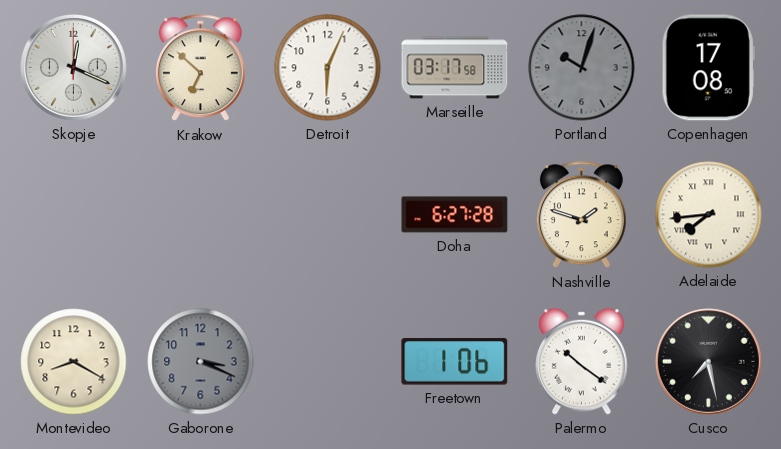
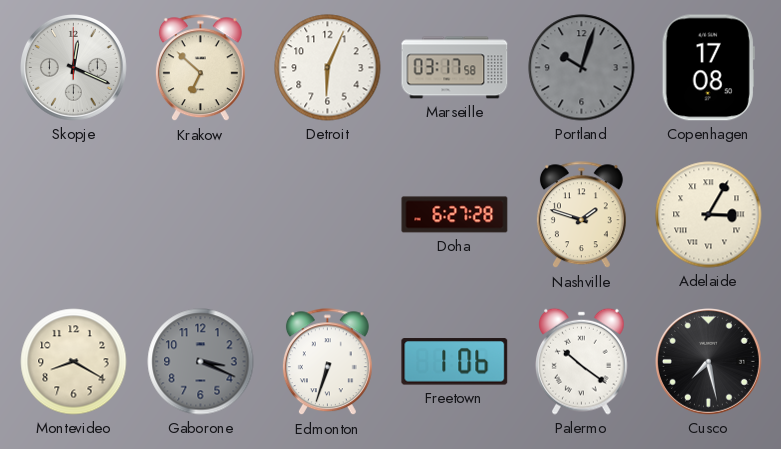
Adelaide: 7:44 -> 3:05
Edmonton: none -> 6:33
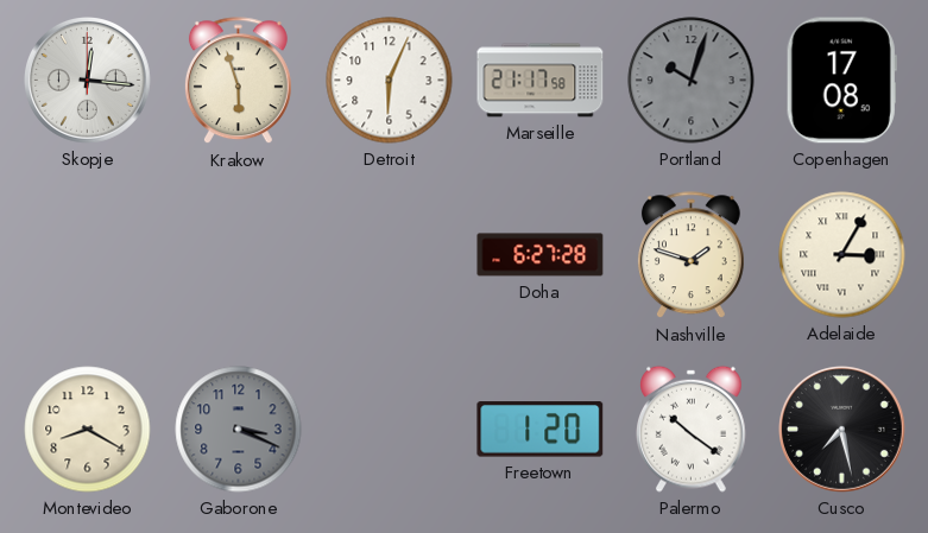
Skopje: 12:19 -> 12:16
Krakow: 6:52 -> 5:57
Marseille: 03:17 -> 21:17
Edmonton: 6:33 -> none
Freetown: 1:06 -> 1:20
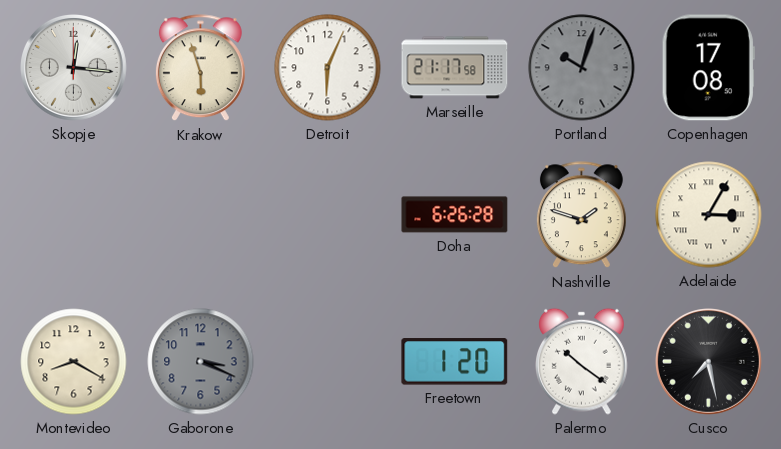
Doha: 6:27 -> 6:26
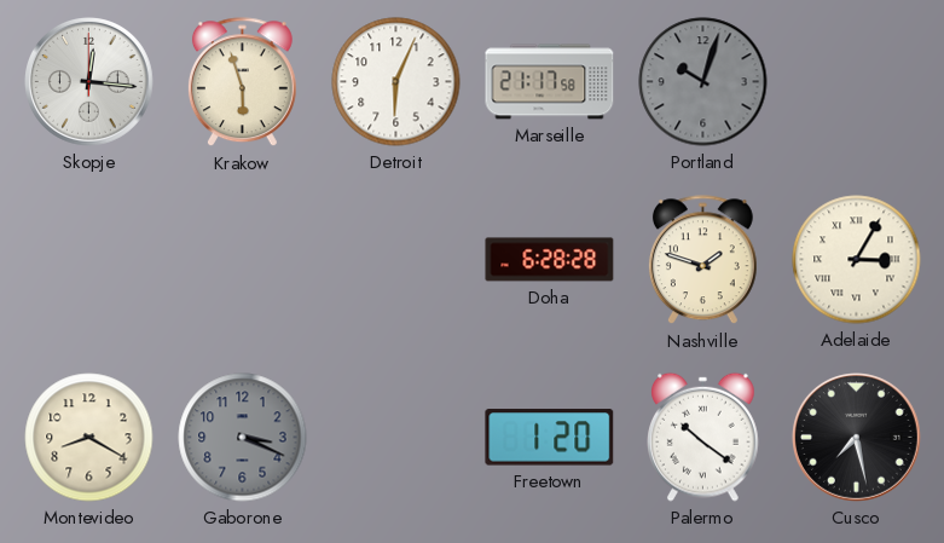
Copenhagen: 17:08 -> none
Doha: 6:26 -> 6:28
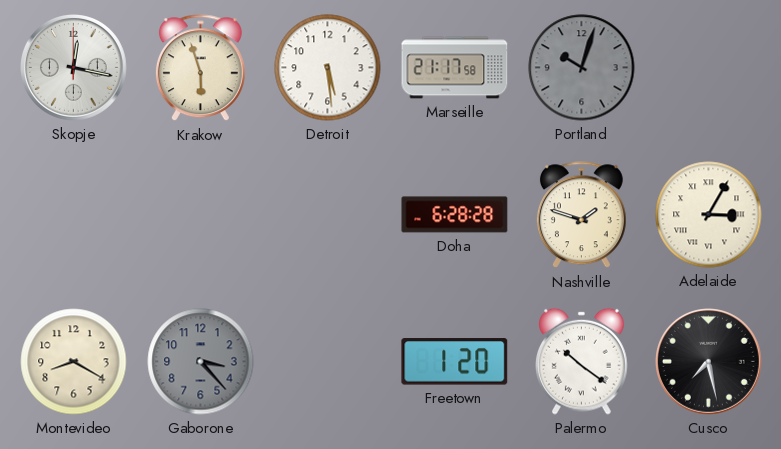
Skopje: 12:16 -> 12:17
Detroit: 6:04 -> 5:29
Gaborone: 3:19 -> 3:23
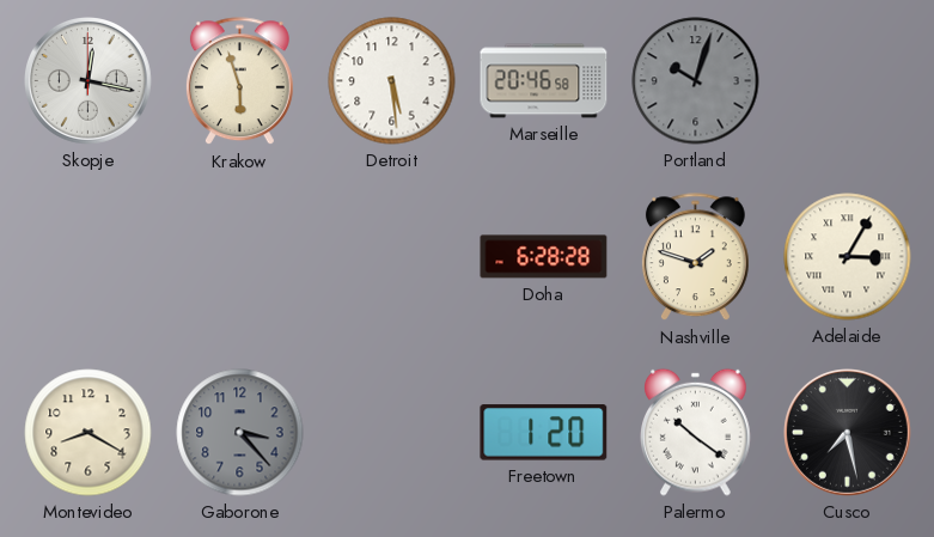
Marseille: 21:17 -> 20:46
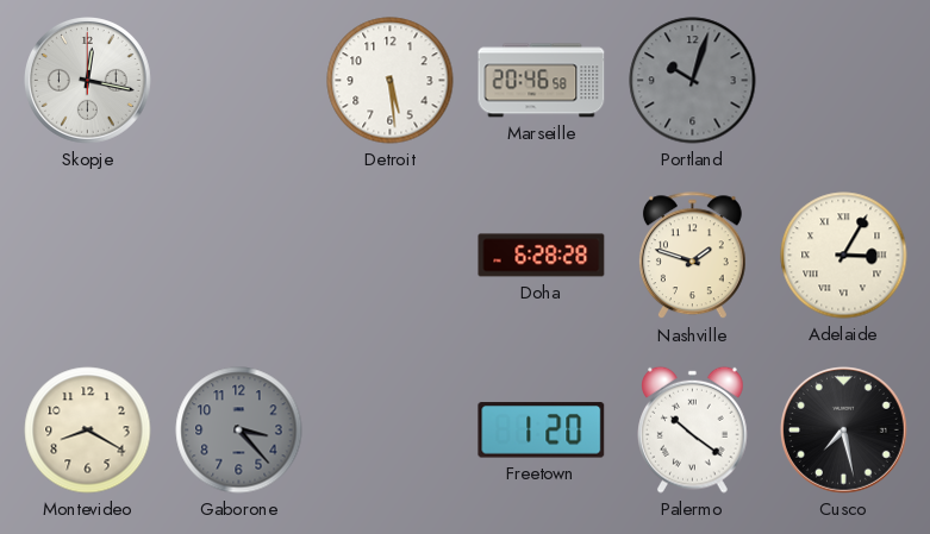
Krakow: 5:57 -> none
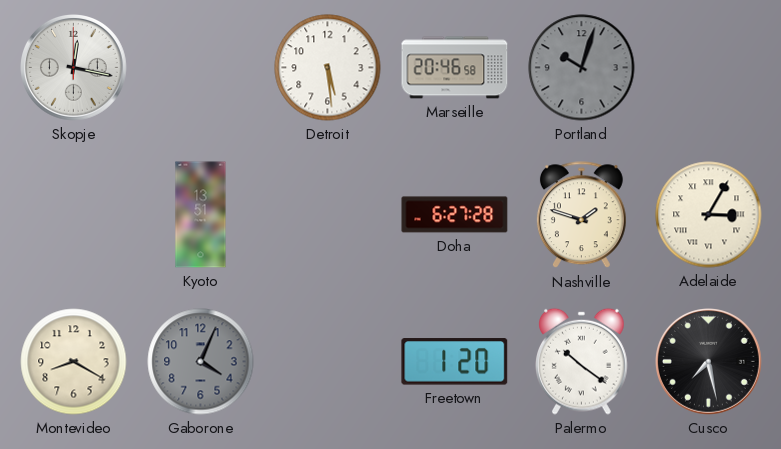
Kyoto: none -> 13:51
Doha: 6:28 -> 6:27
Gaborone: 3:23 -> 4:04
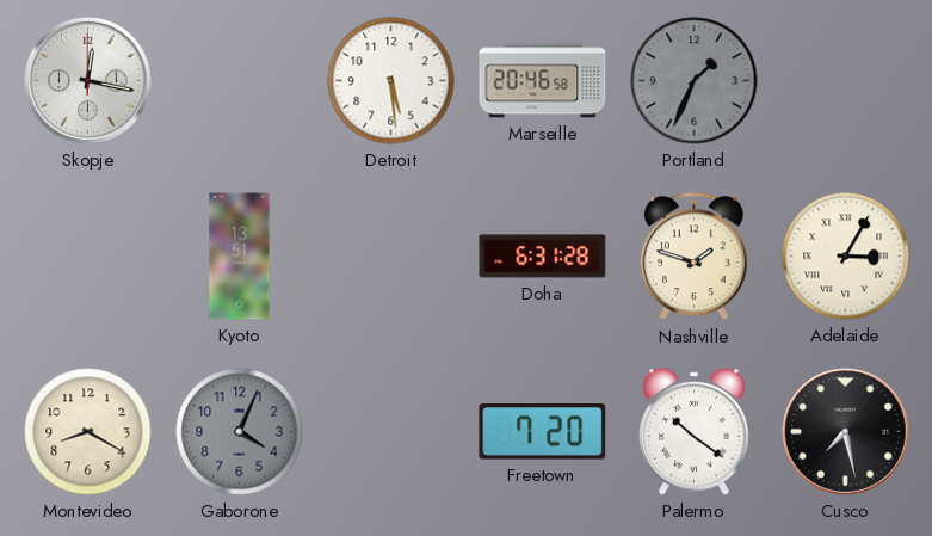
Portland: 10:03 -> 1:34
Doha: 6:27 -> 6:31
Freetown: 1:20 -> 7:20
